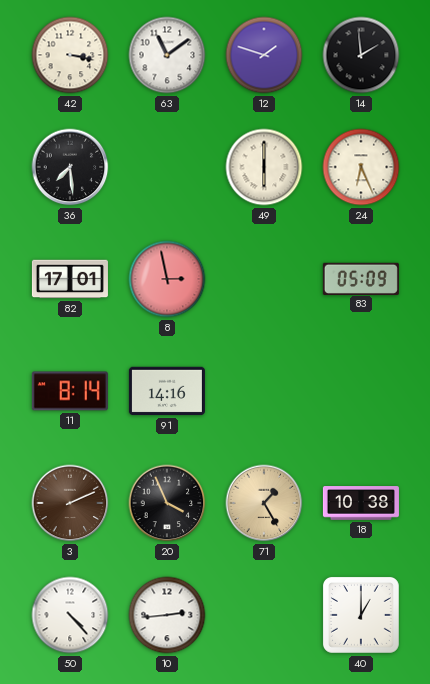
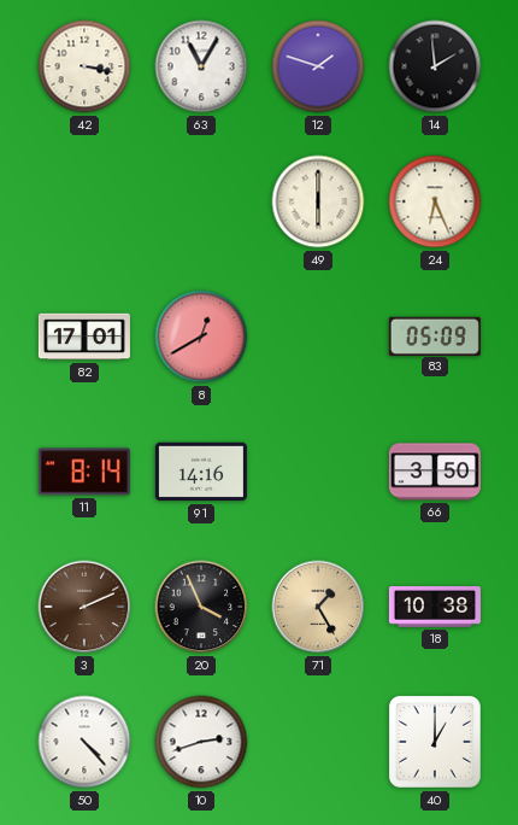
63: 11:09 -> 11:05
36: 7:29 -> none
8: 2:58 -> 12:40
66: none -> 3:50
10: 2:44 -> 2:42
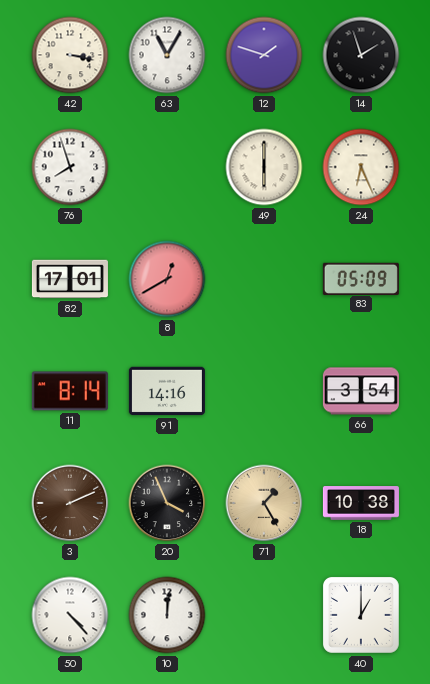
14: 1:59 -> 1:57
76: none -> 7:57
66: 3:50 -> 3:54
10: 2:42 -> 12:01
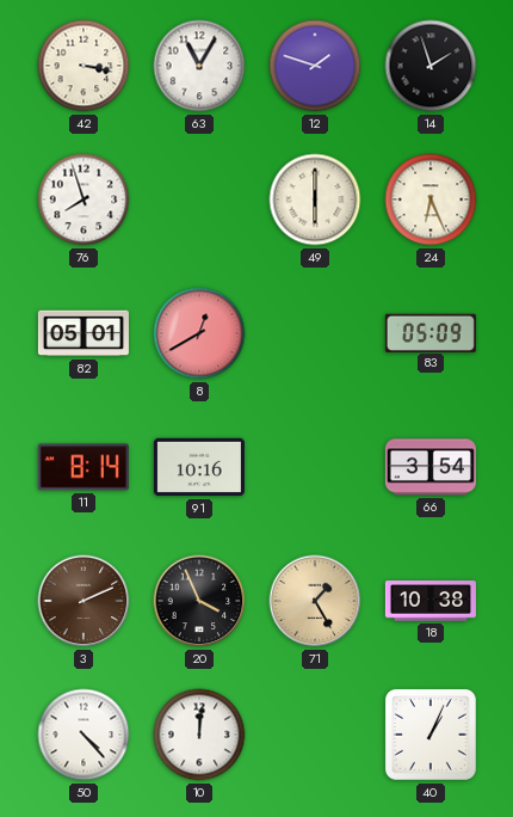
82: 17:01 -> 05:01
91: 14:16 -> 10:16
40: 1:00 -> 1:04
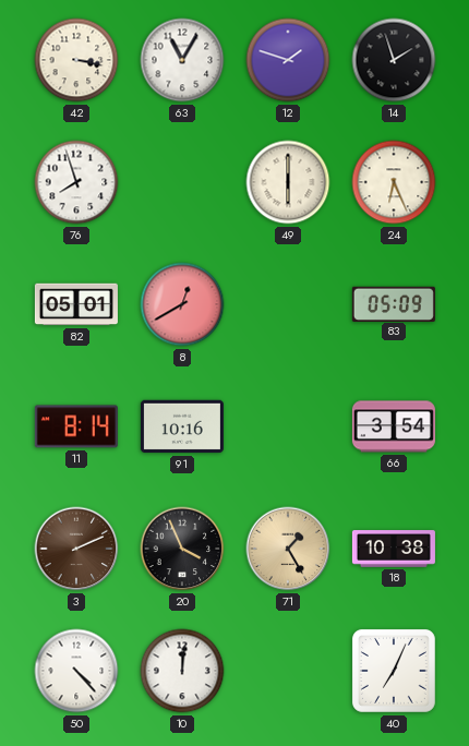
40: 1:04 -> 7:04
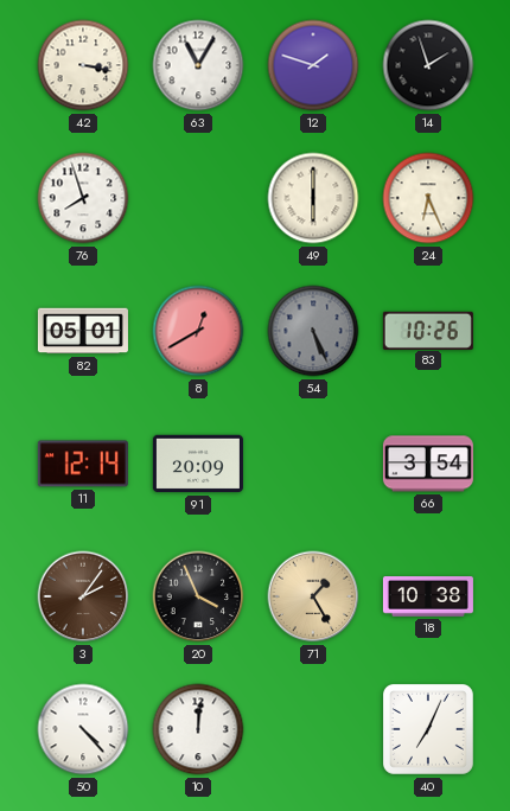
54: none -> 5:26
83: 05:09 -> 10:26
11: 8:14 -> 12:14
91: 10:16 -> 20:09
3: 2:11 -> 2:06
